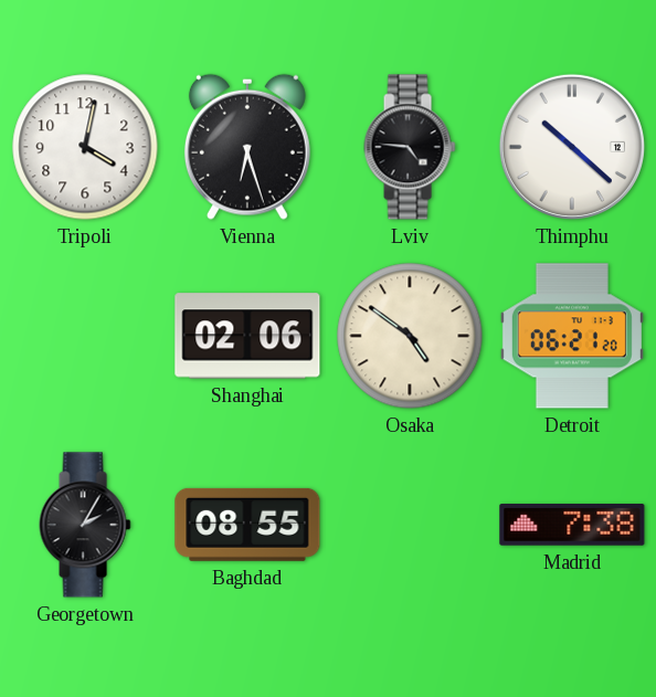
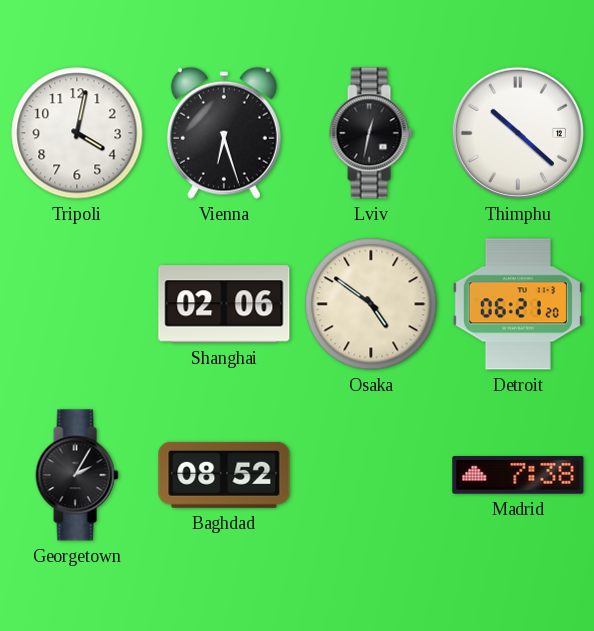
Lviv: 4:46 -> 12:32
Baghdad: 08:55 -> 08:52
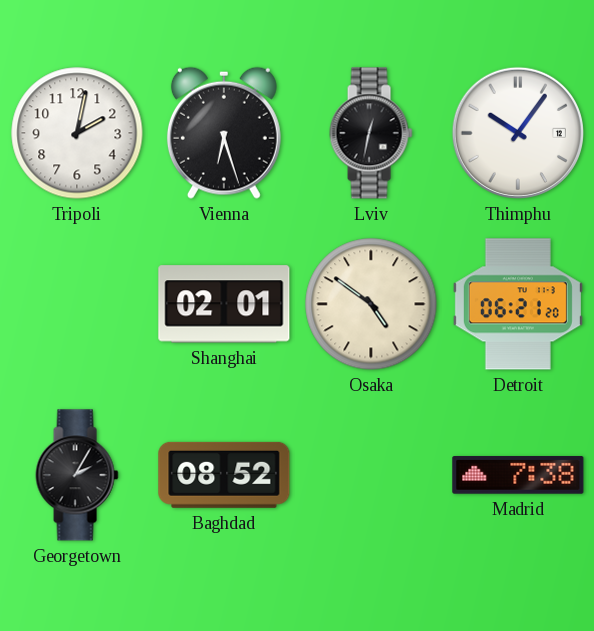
Tripoli: 4:02 -> 2:02
Thimphu: 10:22 -> 10:06
Shanghai: 02:06 -> 02:01
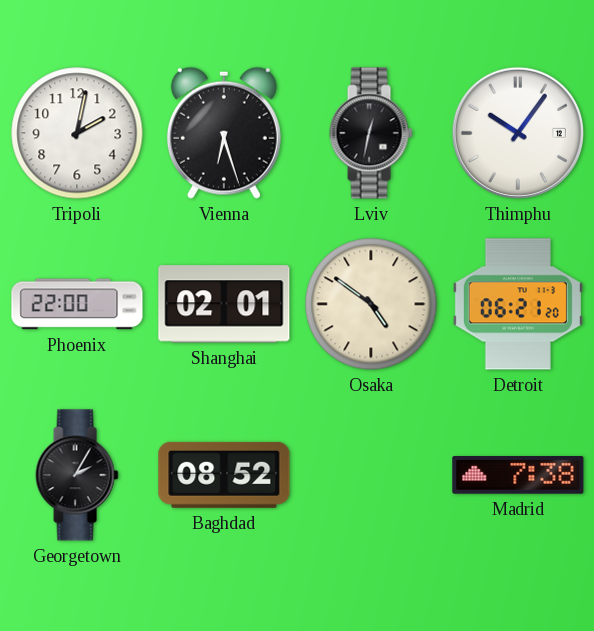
Phoenix: none -> 22:00
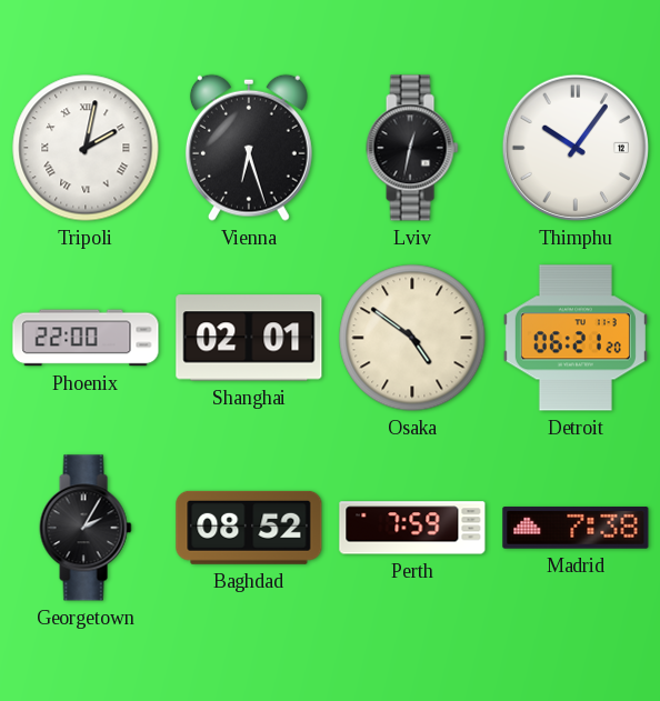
Tripoli numerals: Arabic -> Roman
Perth: none -> 7:59
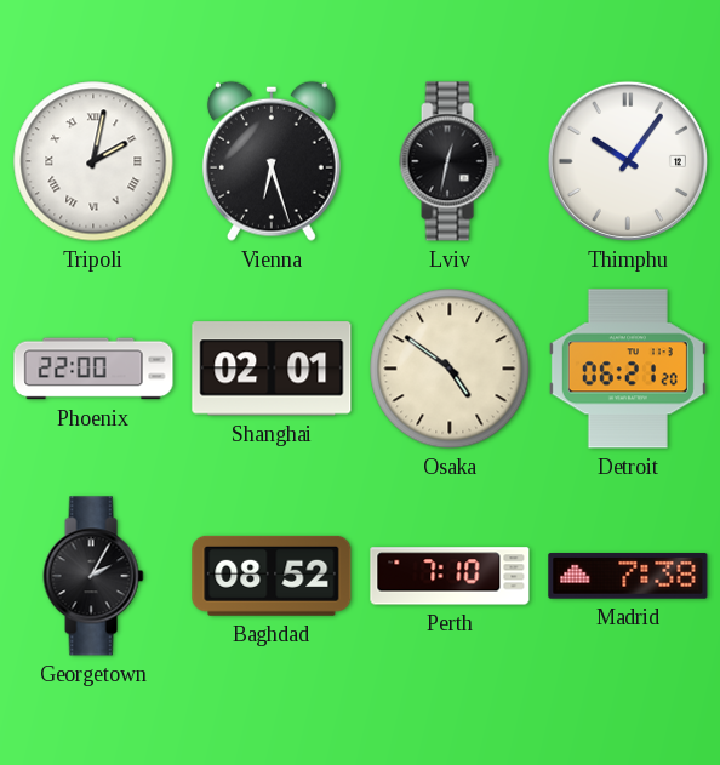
Perth: 7:59 -> 7:10
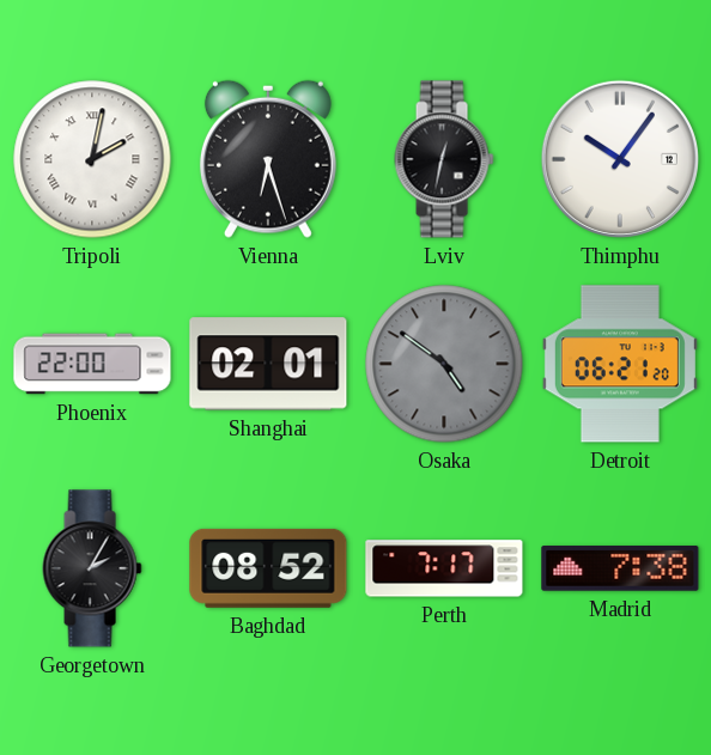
Osaka dial: cream -> grey
Perth: 7:10 -> 7:17
